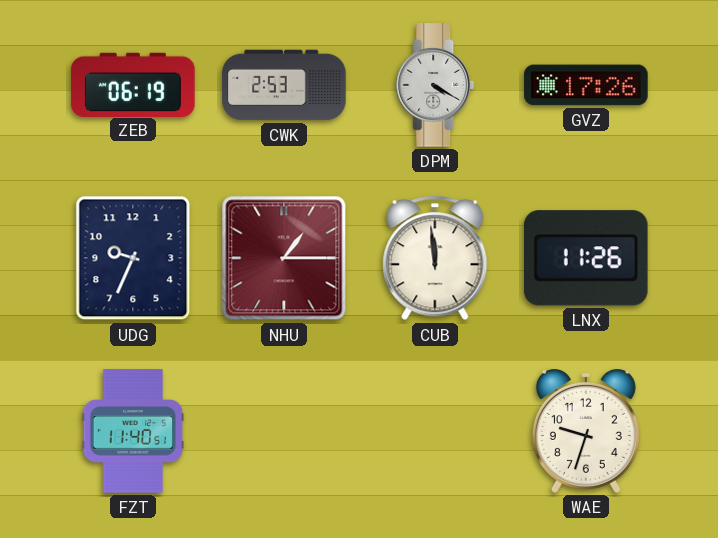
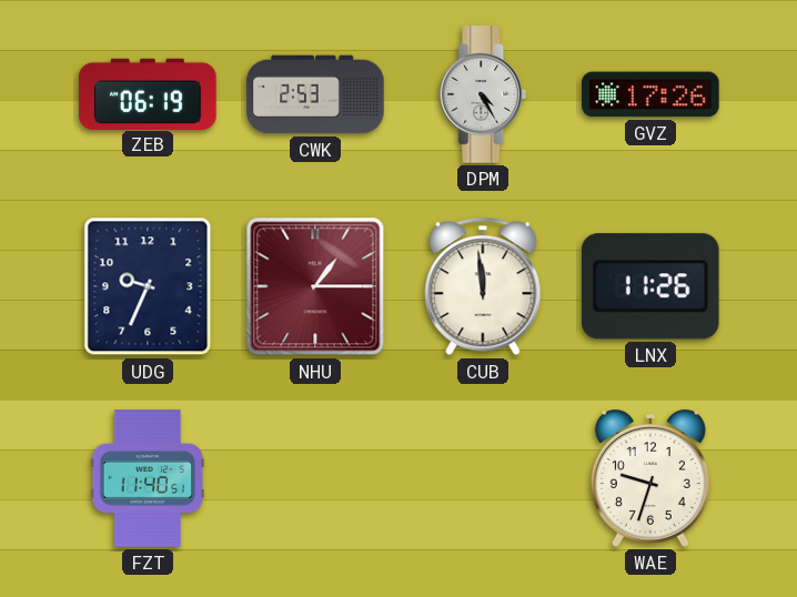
DPM: 4:20 -> 4:25
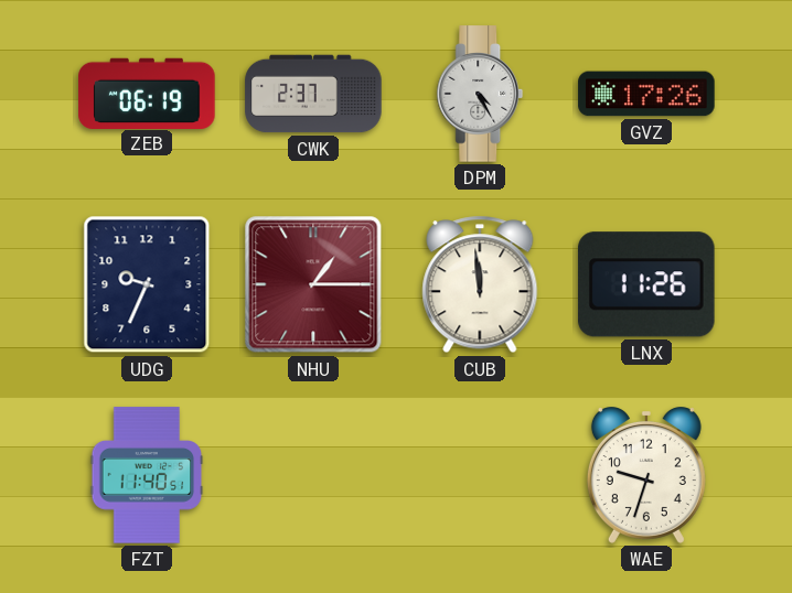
CWK: 2:53 -> 2:37
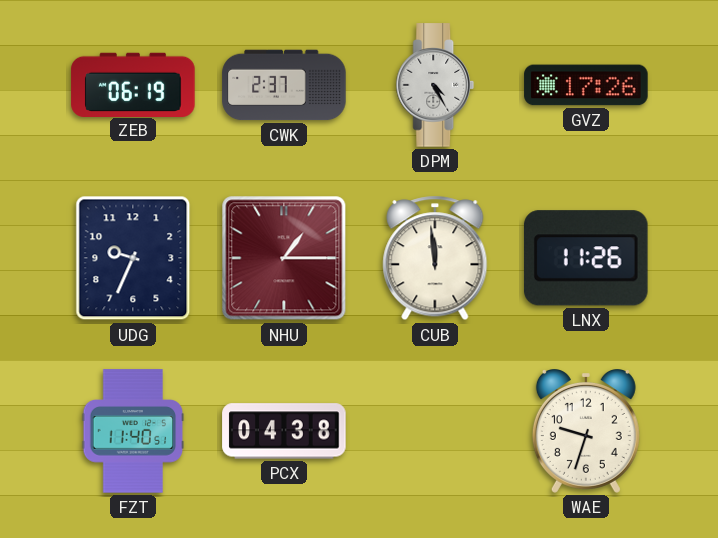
PCX: none -> 04:38
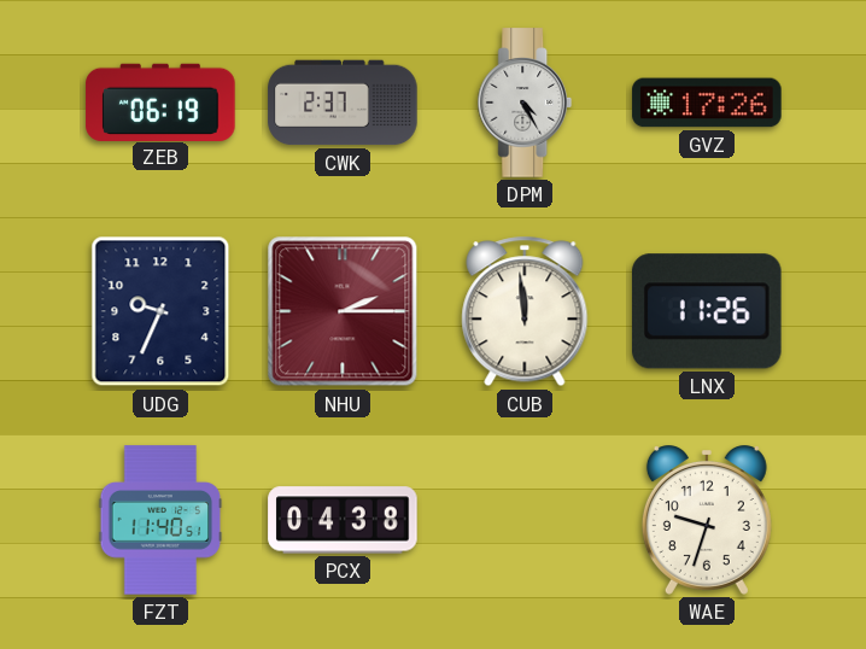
NHU: 1:15 -> 2:15
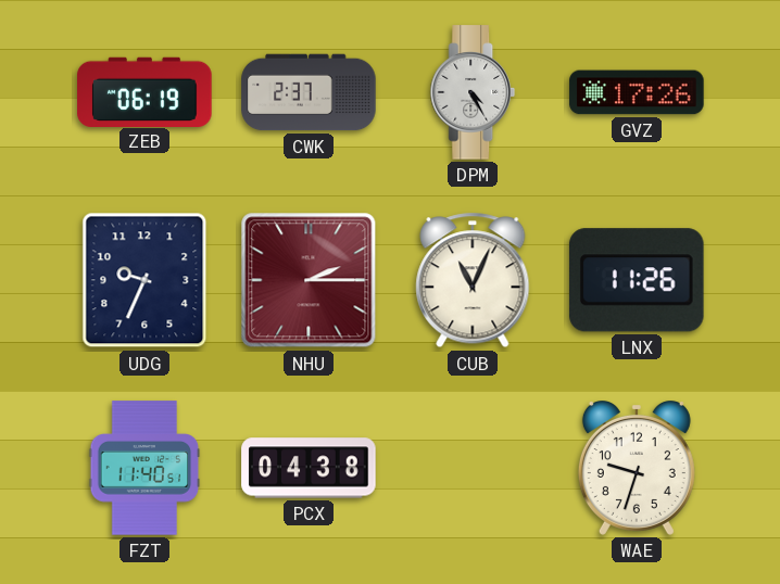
CUB: 11:59 -> 11:04
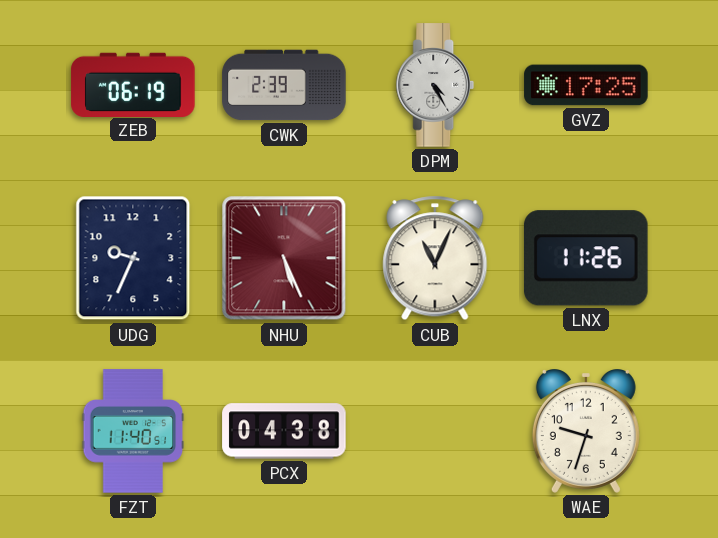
CWK: 2:37 -> 2:39
GVZ: 17:26 -> 17:25
NHU: 2:15 -> 5:26
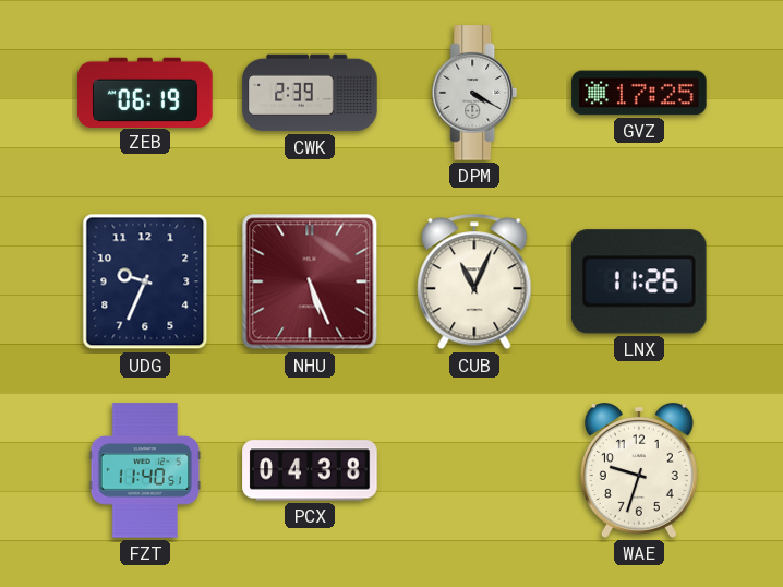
DPM: 4:25 -> 4:20
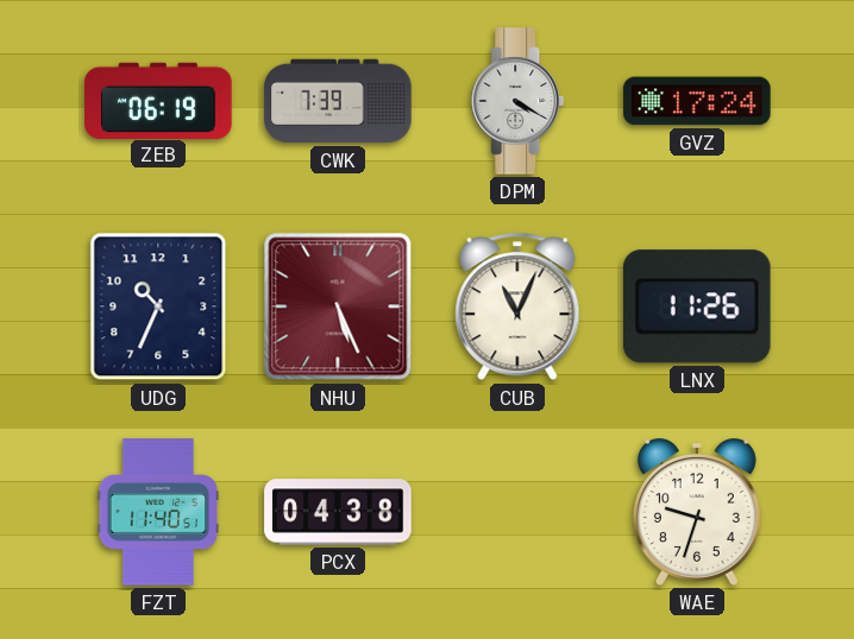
CWK: 2:39 -> 7:39
GVZ: 17:25 -> 17:24
UDG: 9:34 -> 10:34
